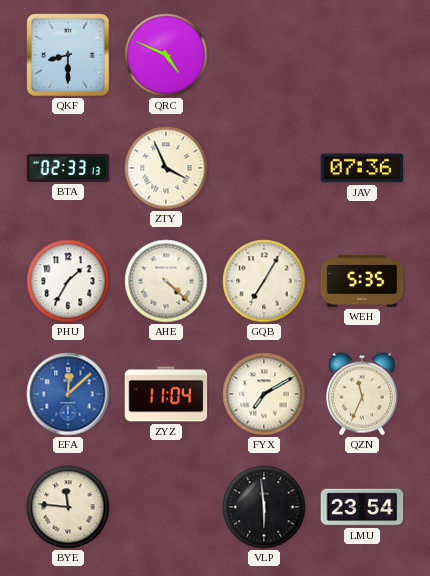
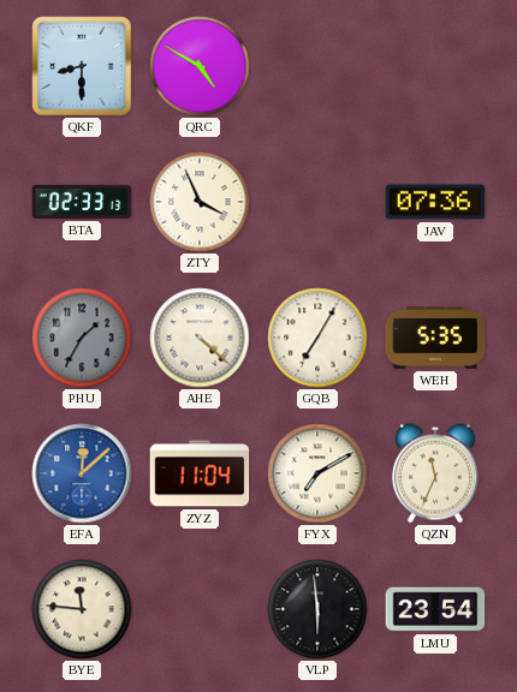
QRC: 4:49 -> 4:50
PHU dial: white -> grey
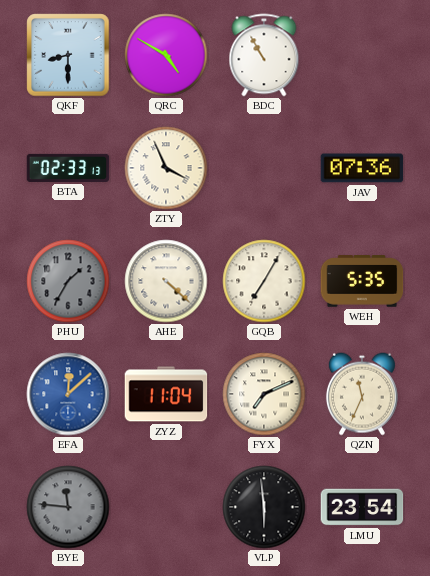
BDC: none -> 10:55
FYX: 7:10 -> 7:11
BYE dial: cream -> grey
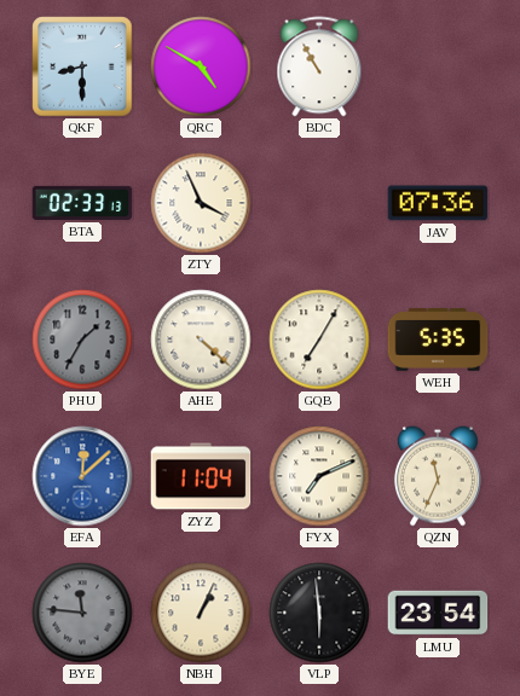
NBH: none -> 1:04
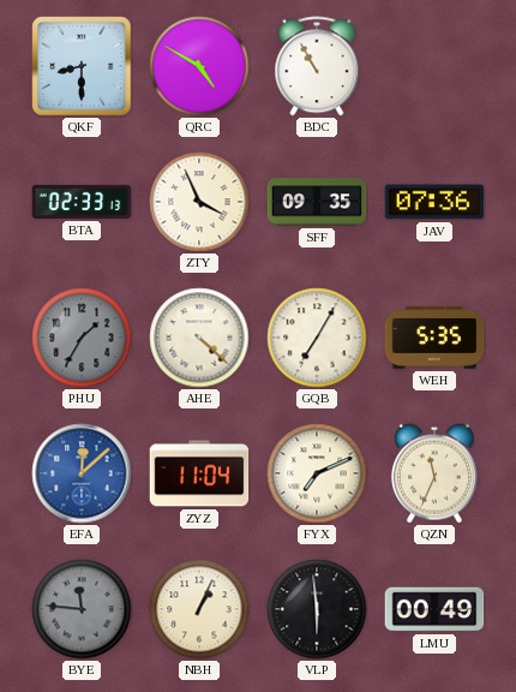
SFF: none -> 09:35
LMU: 23:54 -> 00:49
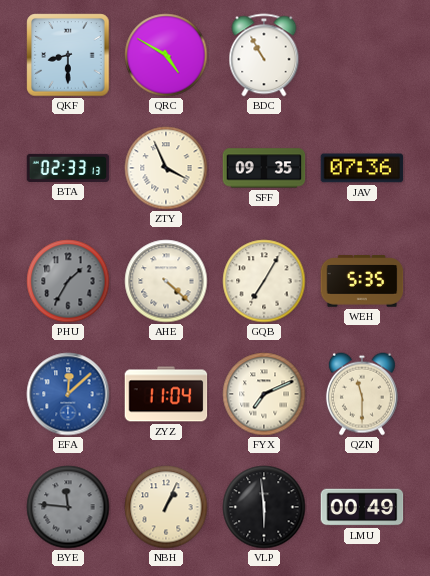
QZN: 11:34 -> 11:30
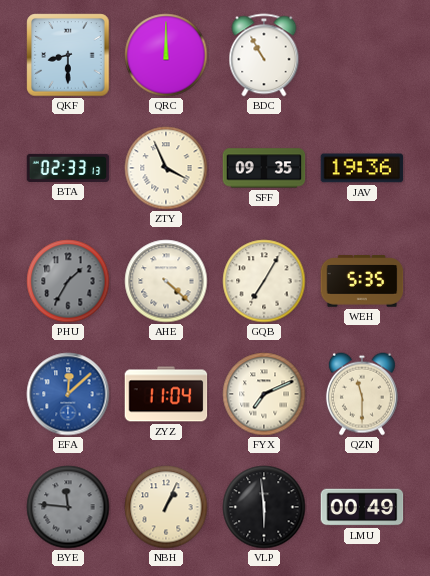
QRC: 4:50 -> 12:00
JAV: 07:36 -> 19:36
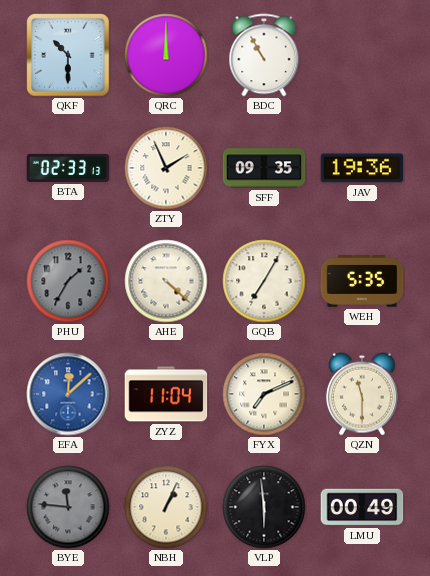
QKF: 8:30 -> 10:30
ZTY: 3:56 -> 1:56
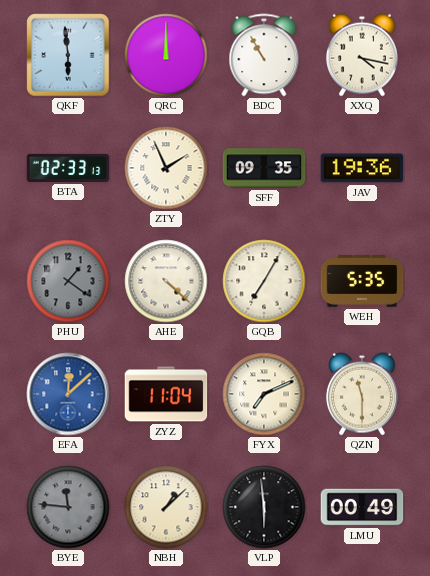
QKF: 10:30 -> 5:59
XXQ: none -> 4:17
PHU: 1:35 -> 1:21
NBH: 1:04 -> 1:08
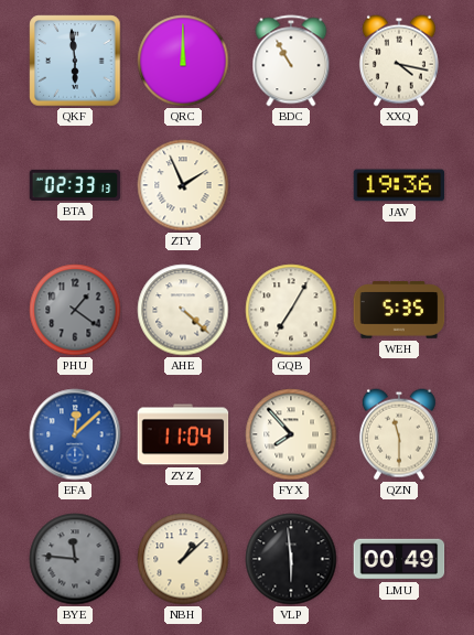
SFF: 09:35 -> none
FYX: 7:11 -> 7:53
